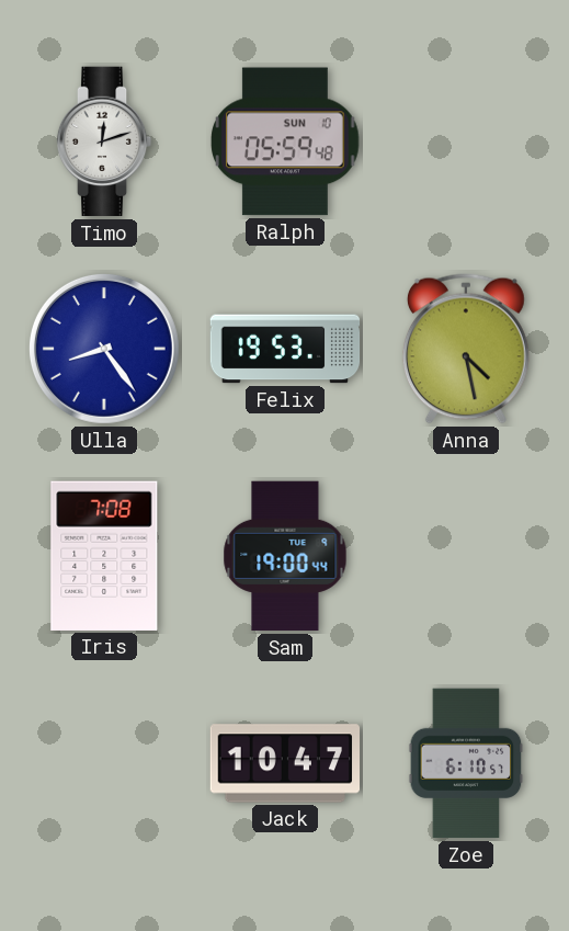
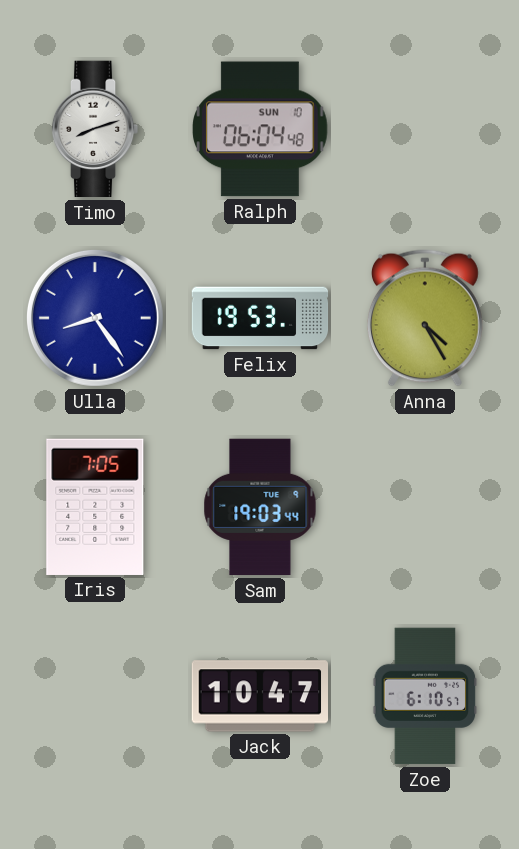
Timo: 12:12 -> 8:12
Ralph: 05:59 -> 06:04
Anna: 4:28 -> 4:25
Iris: 7:08 -> 7:05
Sam: 19:00 -> 19:03
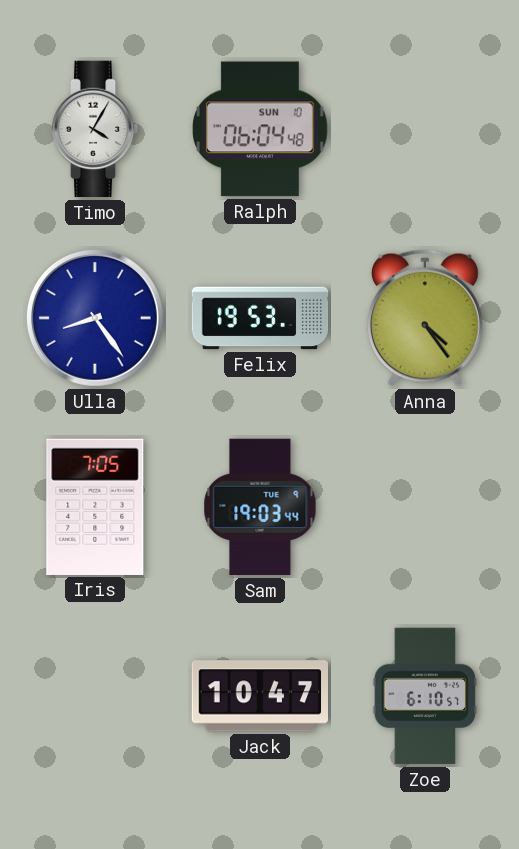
Timo: 8:12 -> 4:05
Anna: 4:25 -> 4:24
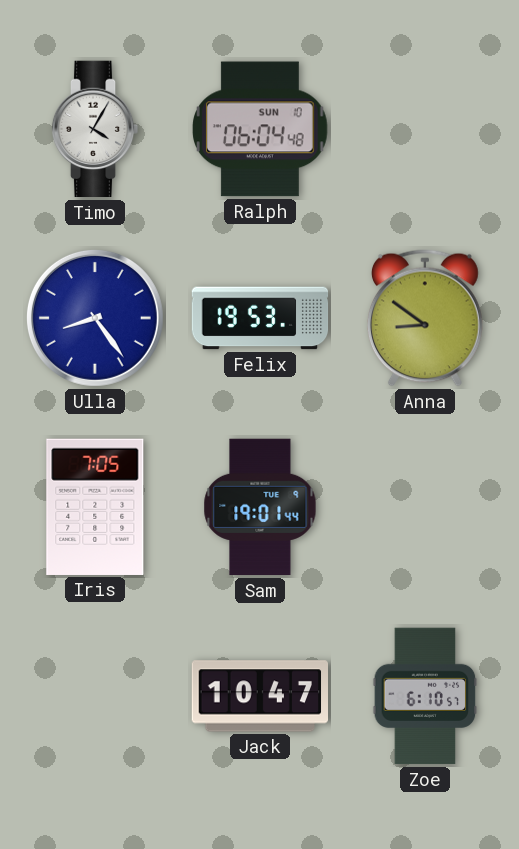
Anna: 4:24 -> 8:51
Sam: 19:03 -> 19:01
